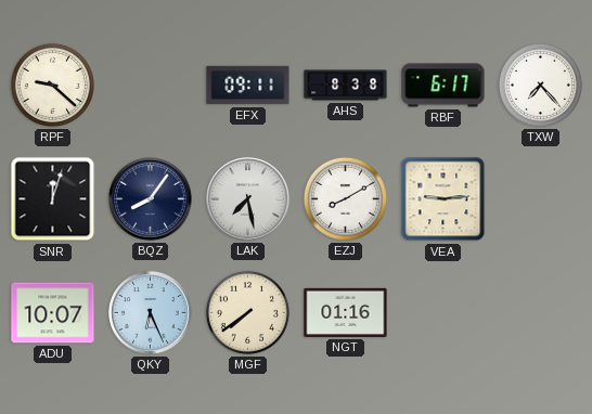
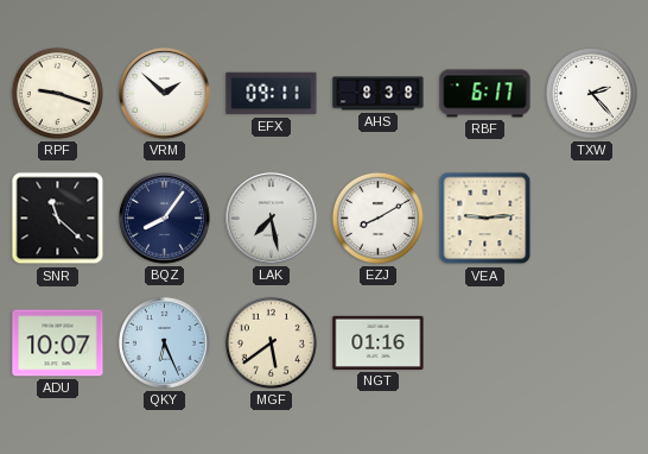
RPF: 9:22 -> 9:18
VRM: none -> 1:52
TXW: 7:23 -> 2:23
SNR: 12:03 -> 11:22
MGF: 7:39 -> 5:39
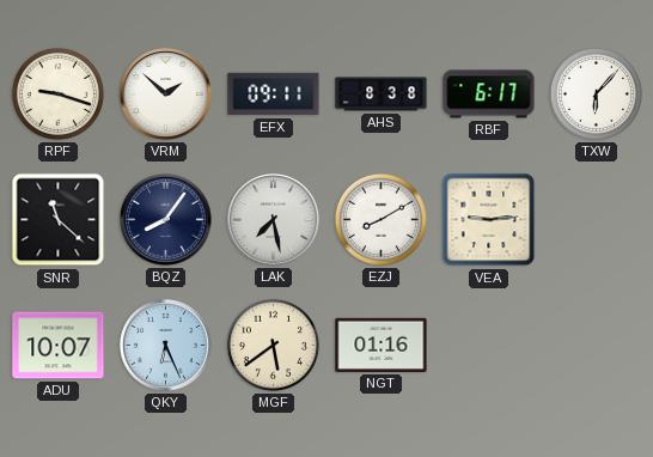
TXW: 2:23 -> 6:07
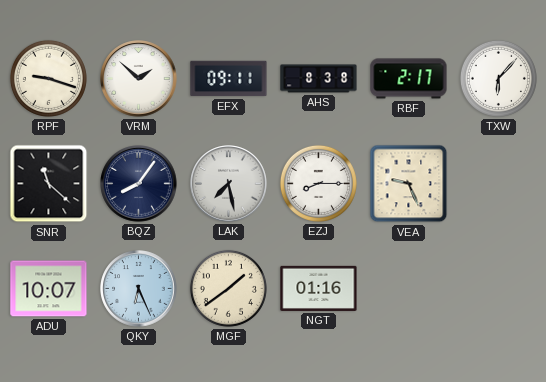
RBF: 6:17 -> 2:17
EZJ: 8:10 -> 8:15
VEA: 9:14 -> 9:26
MGF: 5:39 -> 1:39
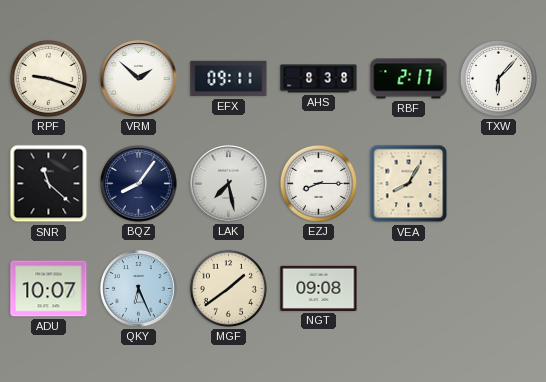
VEA: 9:26 -> 8:05
NGT: 01:16 -> 09:08
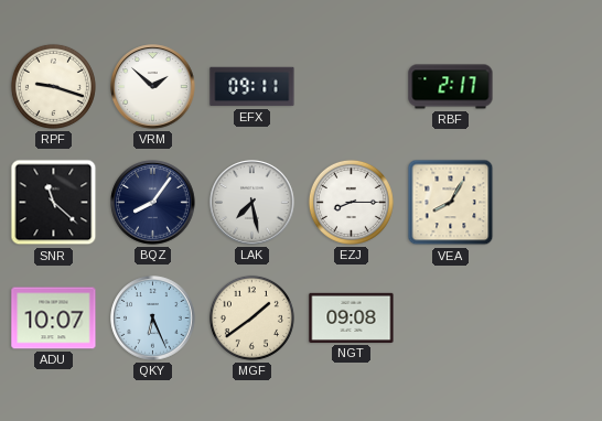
AHS: 8:38 -> none
TXW: 6:07 -> none
